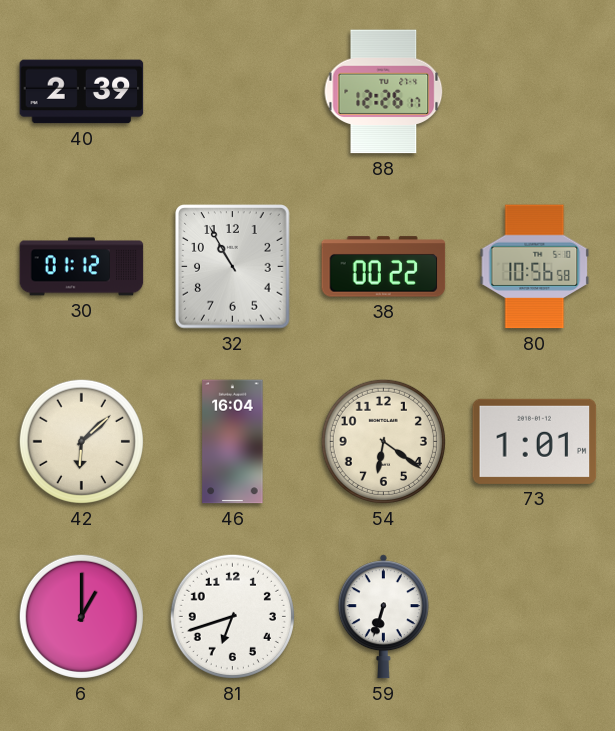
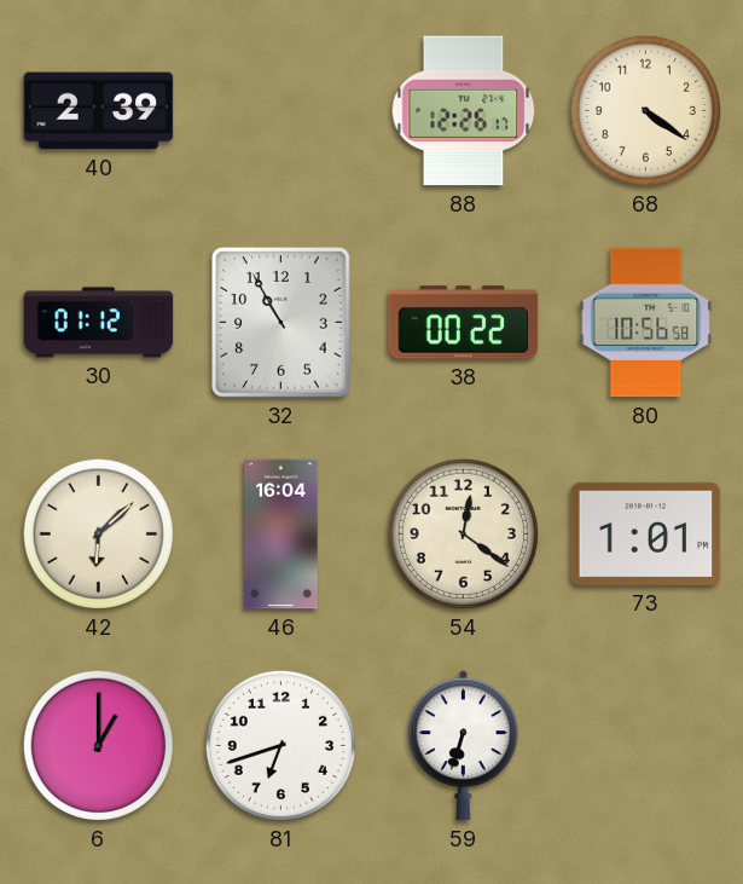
68: none -> 4:21
54: 6:21 -> 12:21
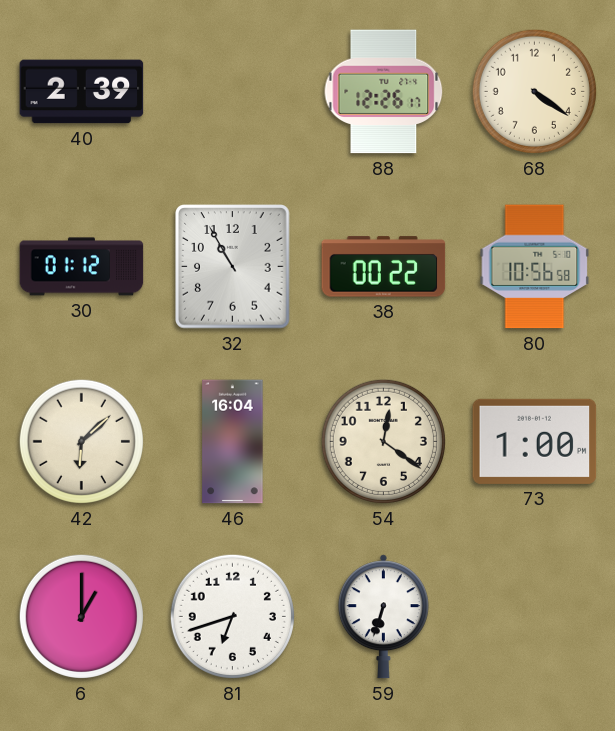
73: 1:01 -> 1:00
